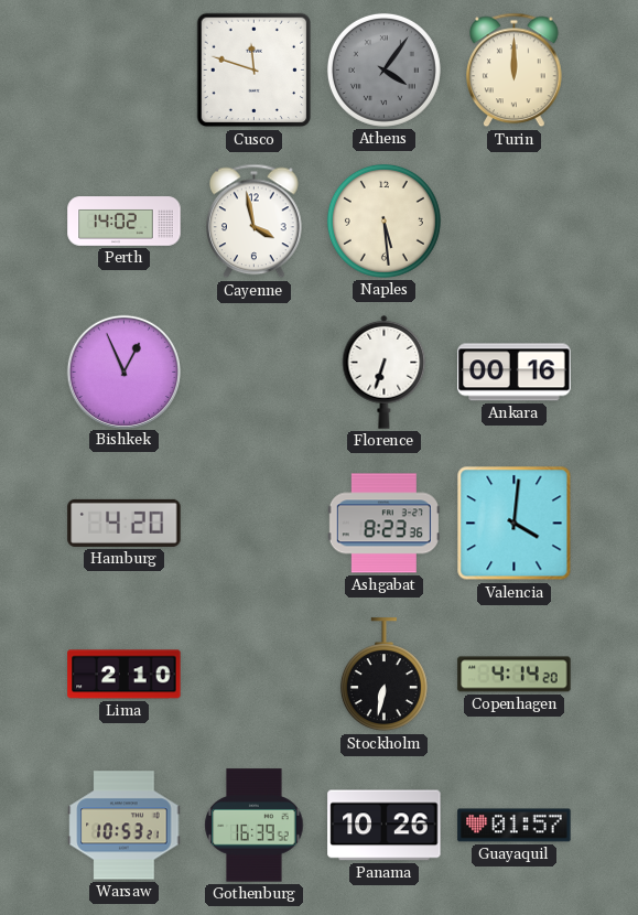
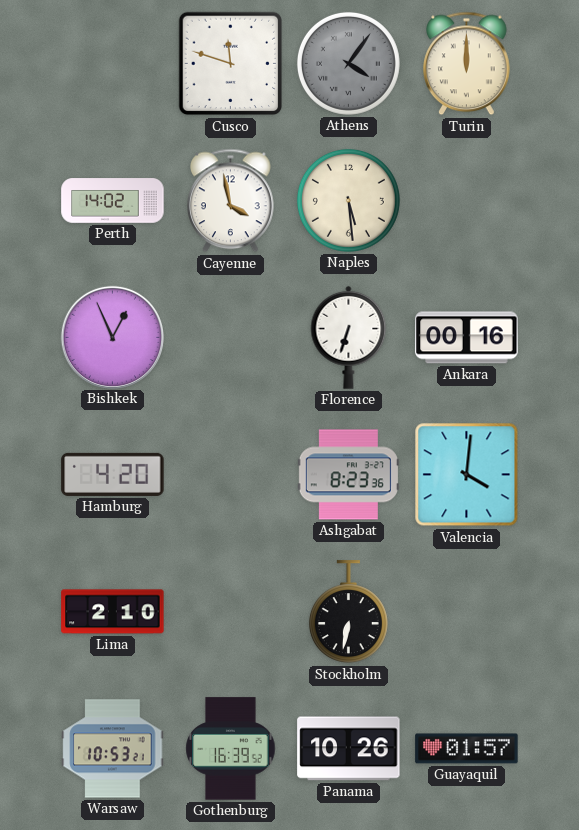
Copenhagen: 4:14 -> none
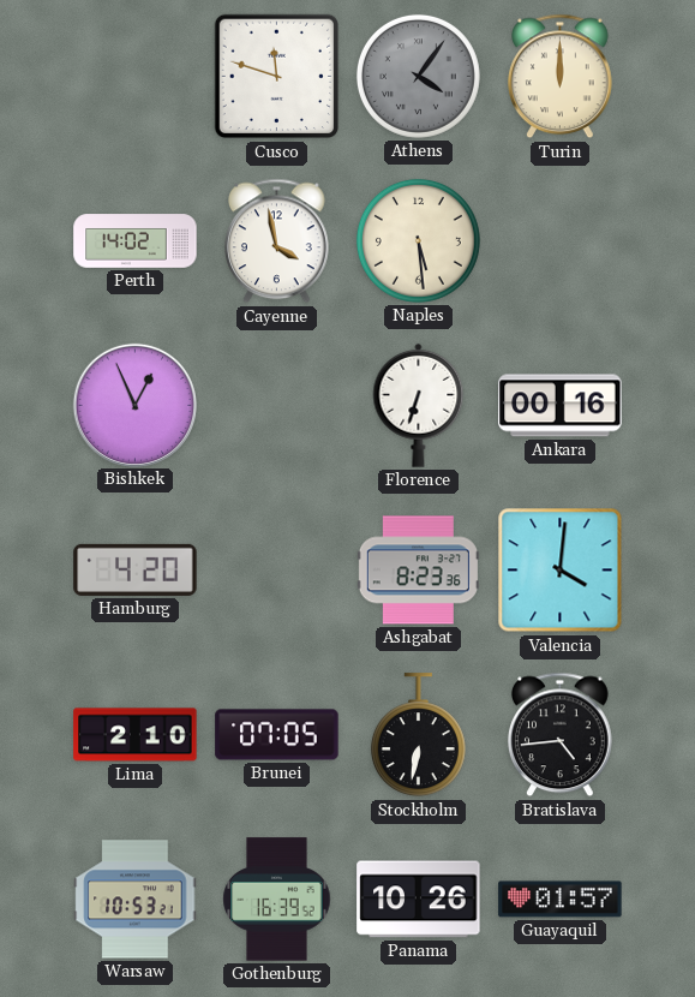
Brunei: none -> 07:05
Bratislava: none -> 4:44
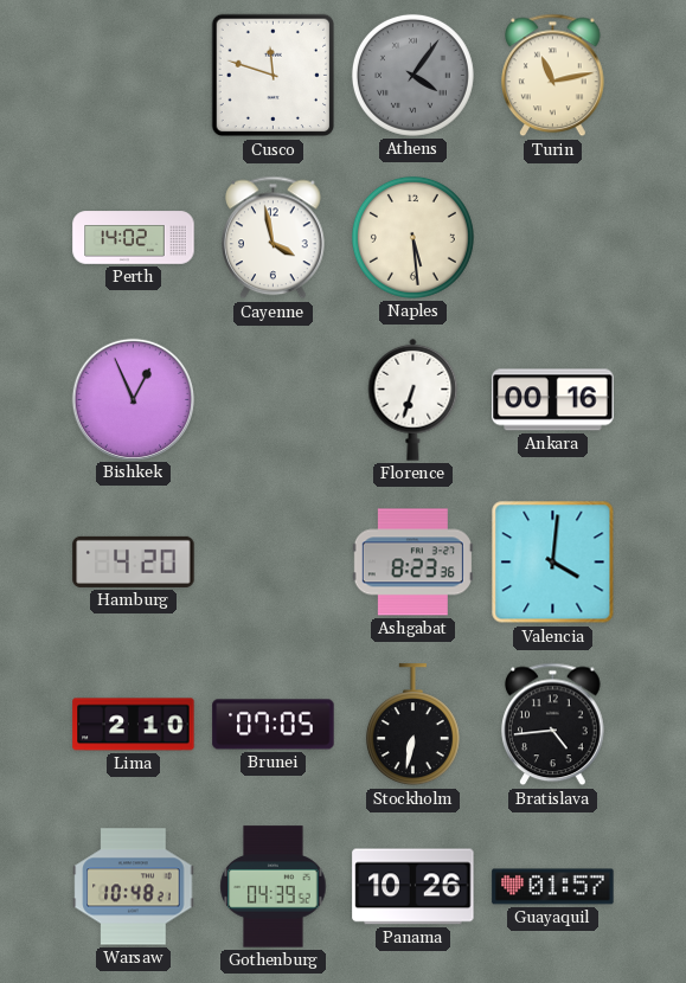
Turin: 12:00 -> 11:13
Warsaw: 10:53 -> 10:48
Gothenburg: 16:39 -> 04:39
